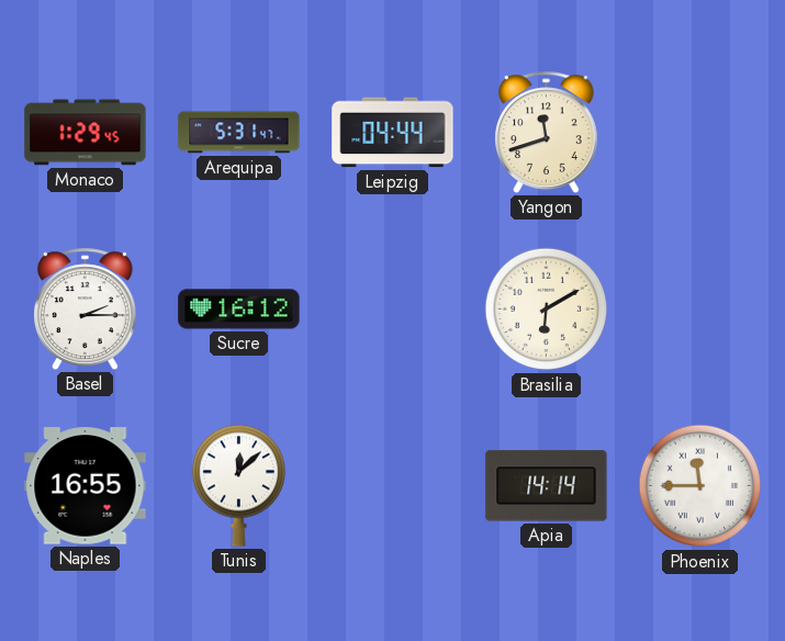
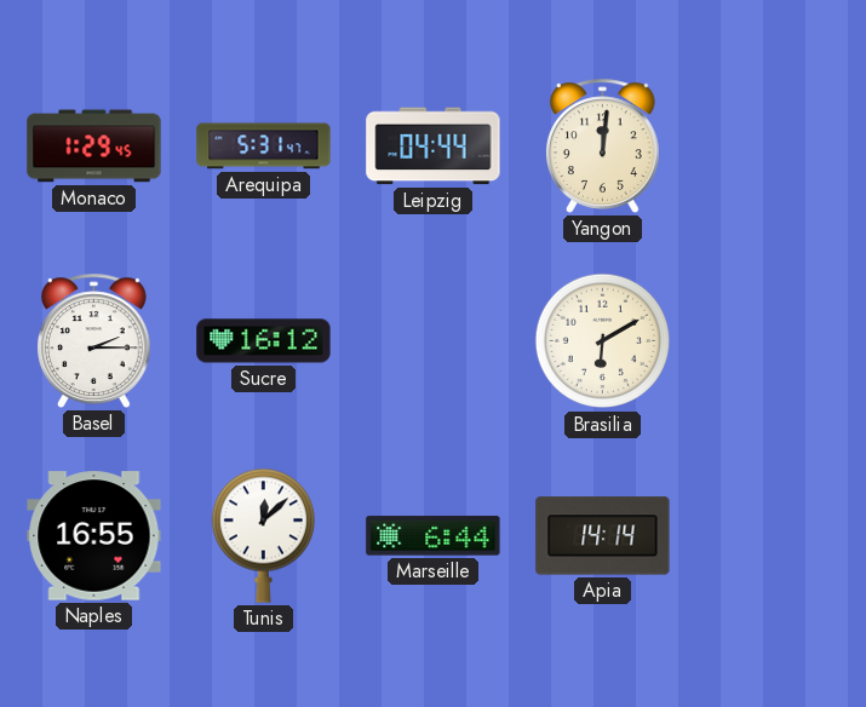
Yangon: 11:42 -> 12:01
Marseille: none -> 6:44
Phoenix: 11:45 -> none
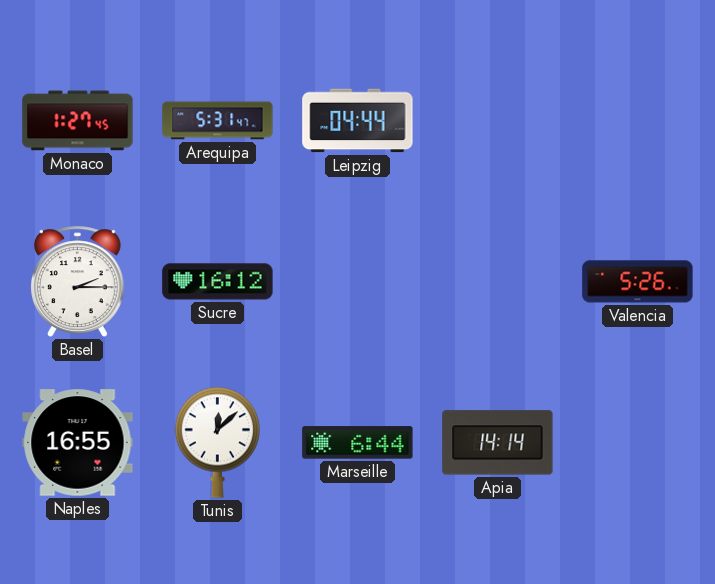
Monaco: 1:29 -> 1:27
Yangon: 12:01 -> none
Brasilia: 6:10 -> none
Valencia: none -> 5:26
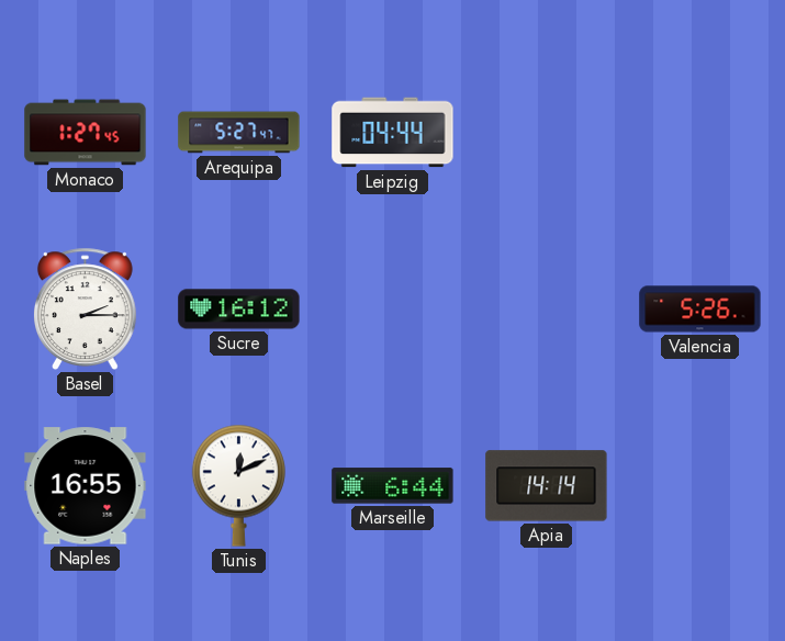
Arequipa: 5:31 -> 5:27
Tunis: 12:08 -> 12:11
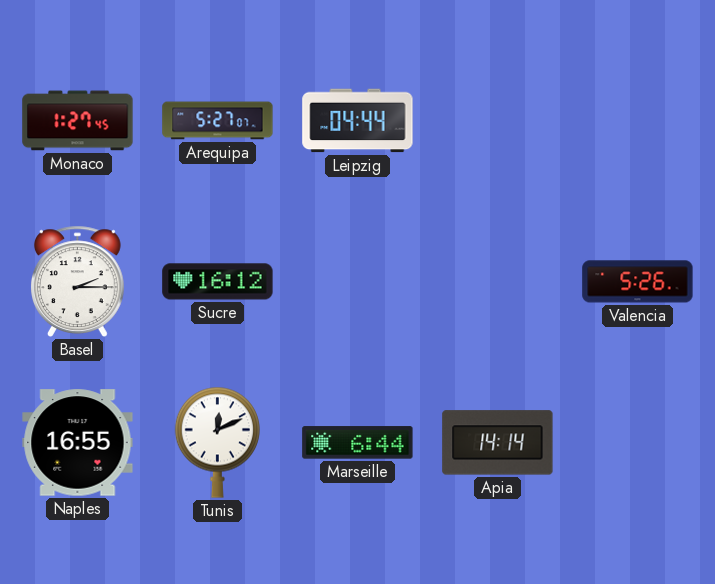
Arequipa: 5:27:47 -> 5:27:07
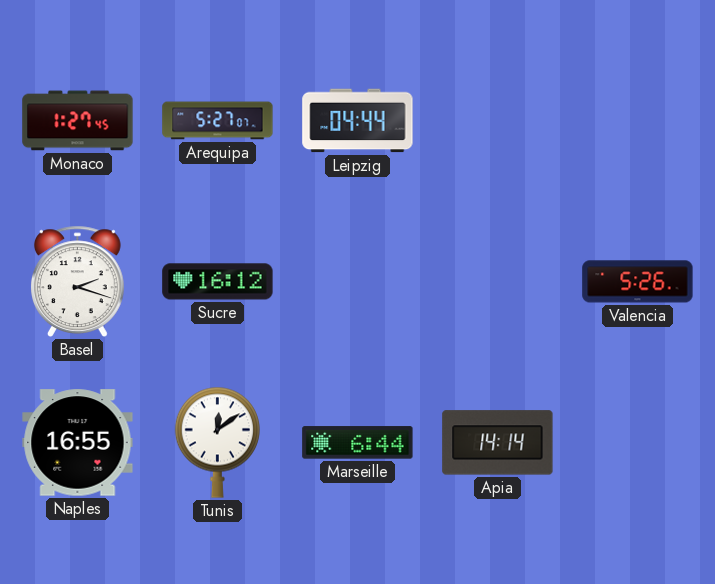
Basel: 2:15 -> 2:18
Tunis: 12:11 -> 12:09
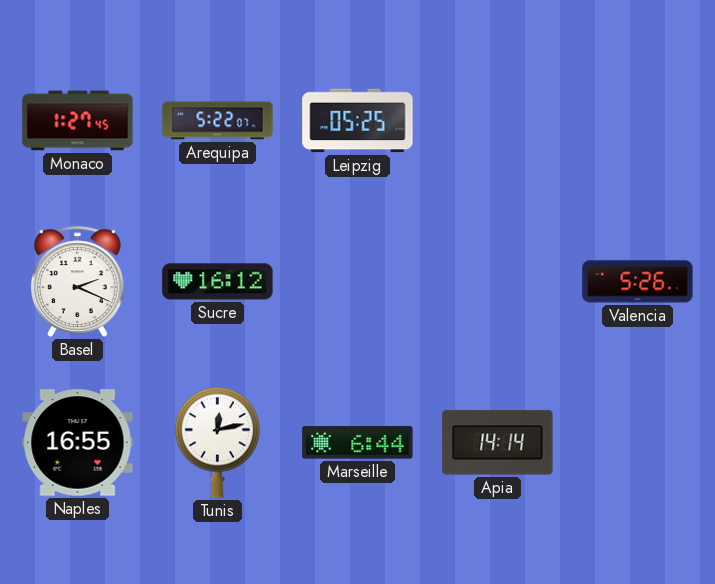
Arequipa: 5:27 -> 5:22
Leipzig: 04:44 -> 05:25
Basel: 2:18 -> 2:19
Tunis: 12:09 -> 12:13
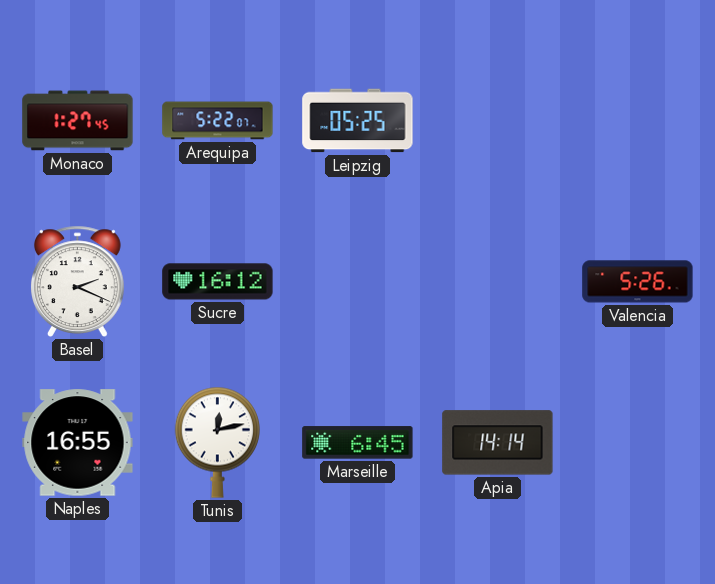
Marseille: 6:44 -> 6:45
